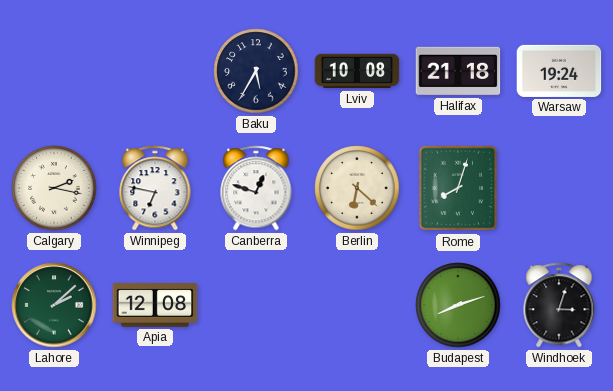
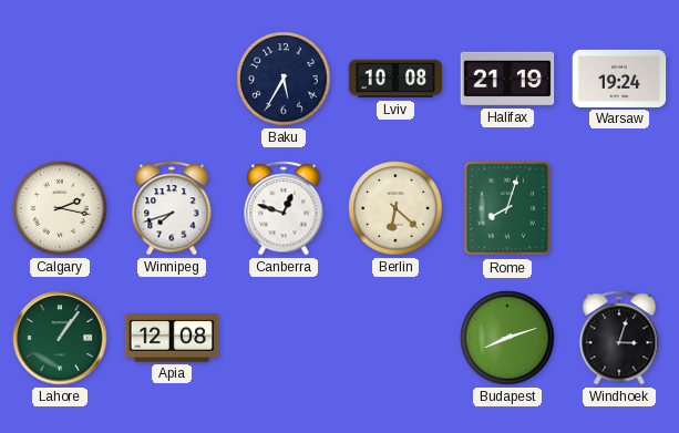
Halifax: 21:18 -> 21:19
Winnipeg: 6:47 -> 7:42
Lahore: 2:08 -> 1:06
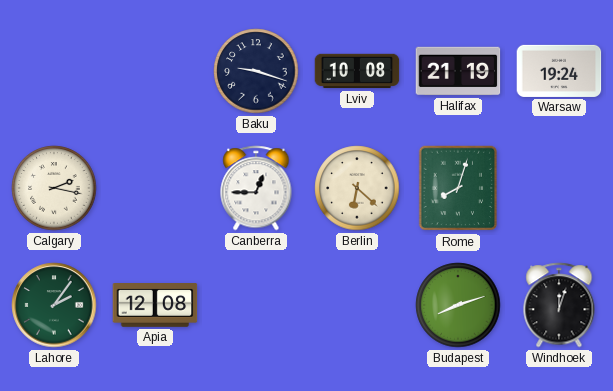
Baku: 5:35 -> 9:18
Winnipeg: 7:42 -> none
Canberra: 12:48 -> 12:45
Lahore: 1:06 -> 2:06
Windhoek: 3:03 -> 12:03
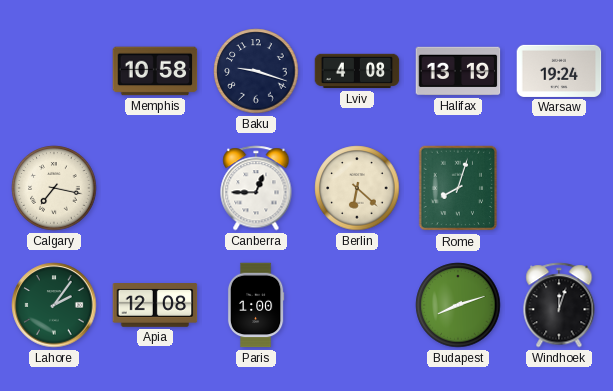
Memphis: none -> 10:58
Lviv: 10:08 -> 4:08
Halifax: 21:19 -> 13:19
Calgary: 2:17 -> 7:17
Paris: none -> 1:00
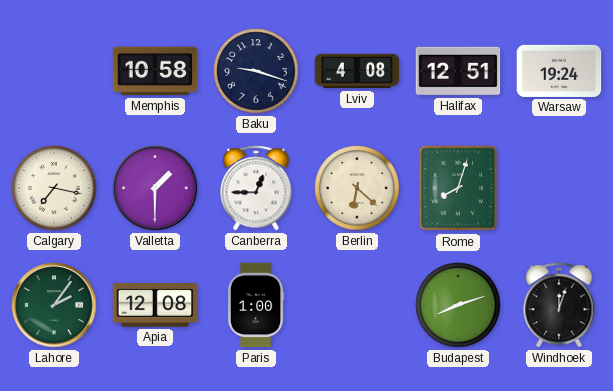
Halifax: 13:19 -> 12:51
Valletta: none -> 1:30
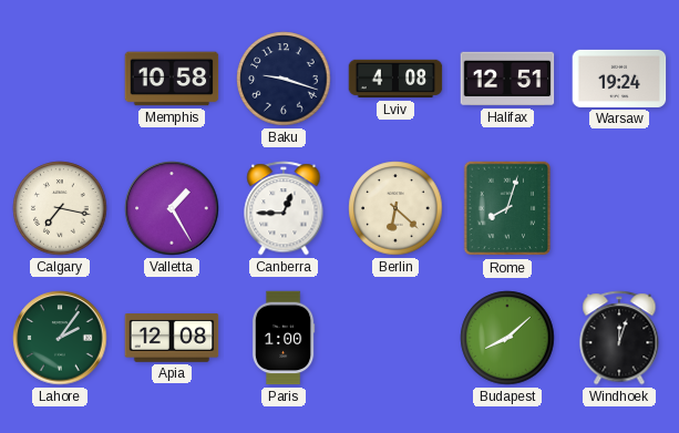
Valletta: 1:30 -> 1:25
Budapest: 8:12 -> 8:08
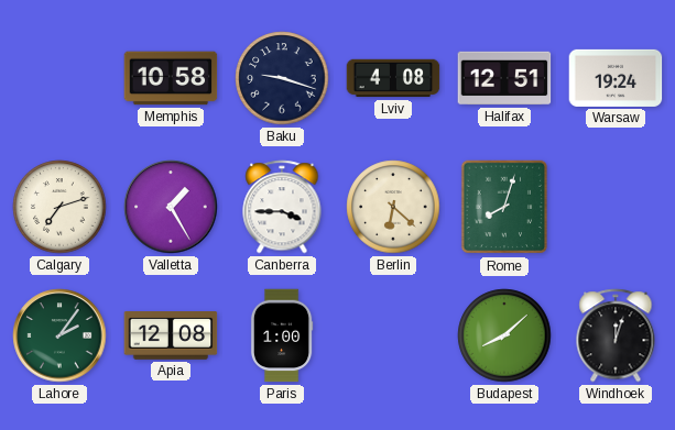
Calgary: 7:17 -> 7:12
Canberra: 12:45 -> 3:45
